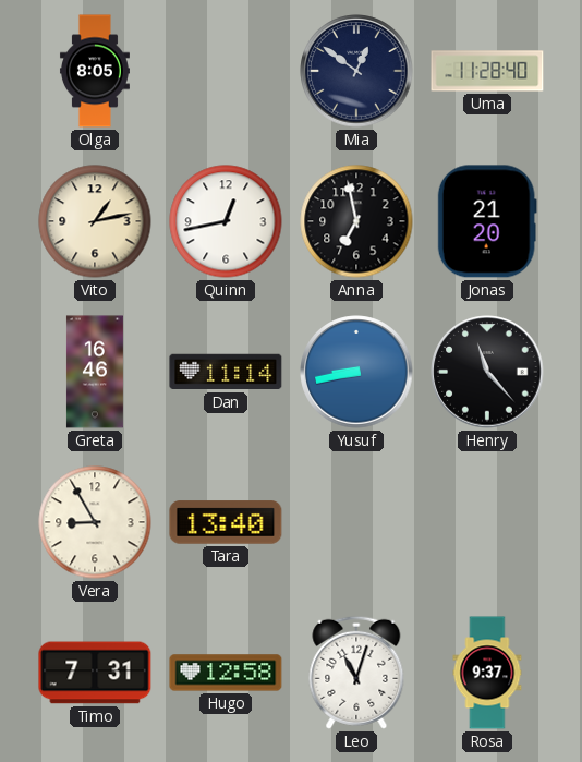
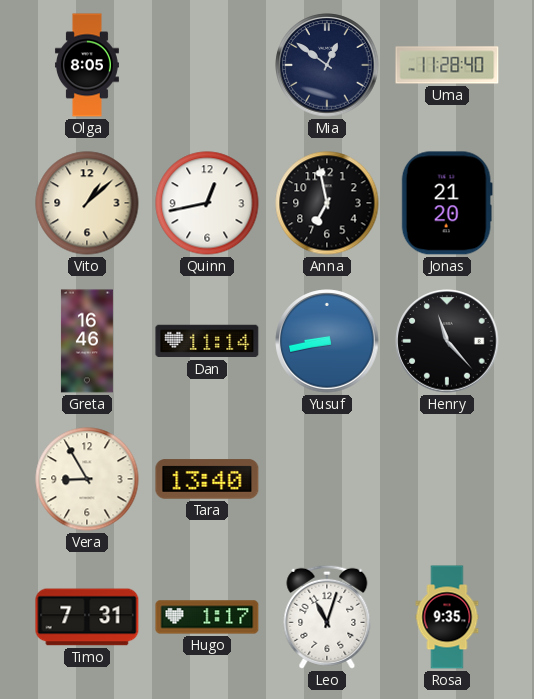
Vito: 1:13 -> 1:08
Hugo: 12:58 -> 1:17
Rosa: 9:37 -> 9:35
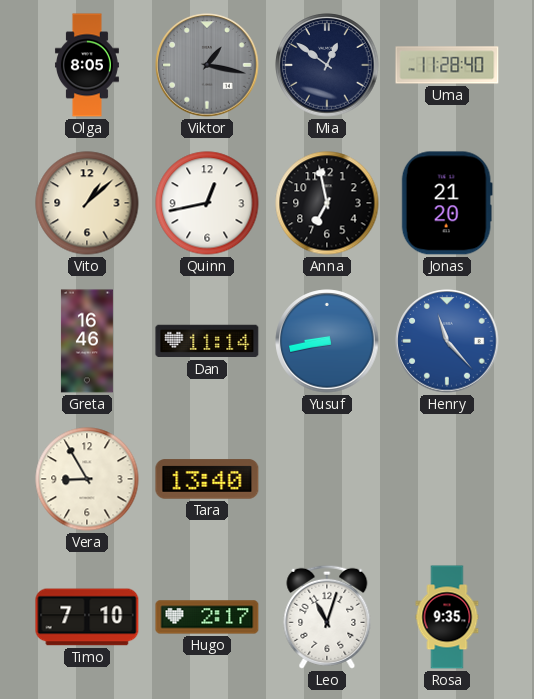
Viktor: none -> 1:17
Henry dial: black -> blue
Timo: 7:31 -> 7:10
Hugo: 1:17 -> 2:17
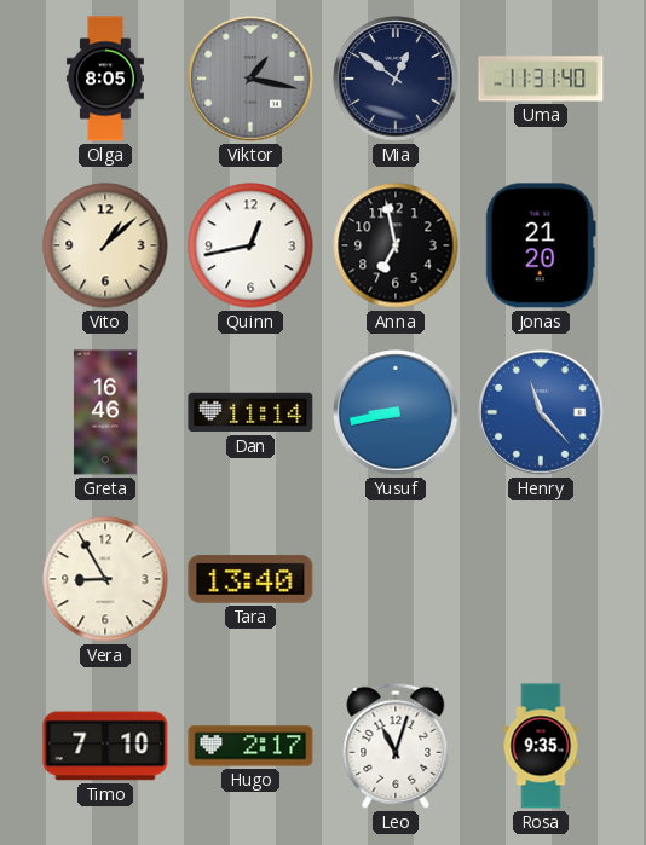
Uma: 11:28 -> 11:31
